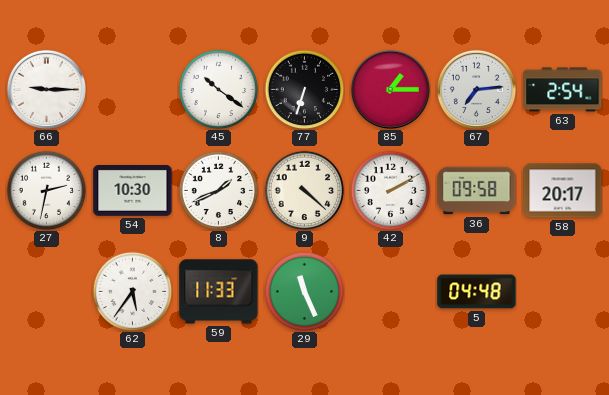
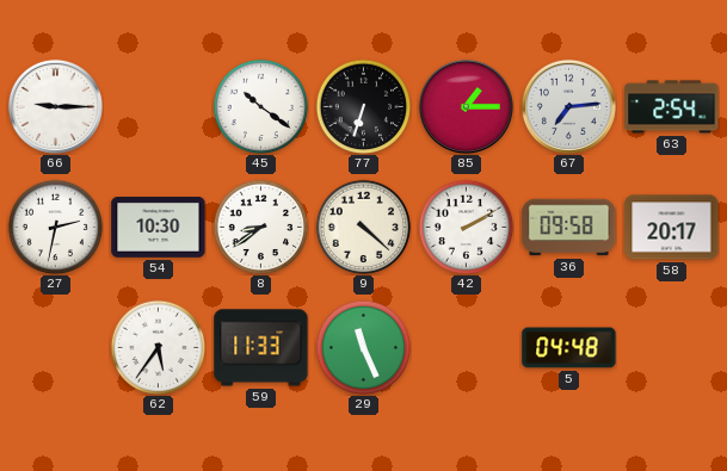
8: 1:41 -> 8:39
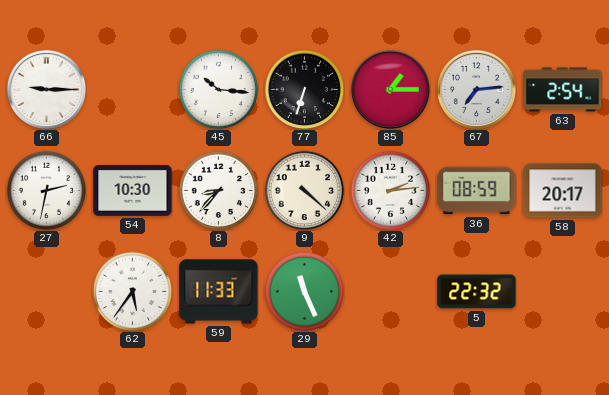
45: 10:21 -> 10:16
8: 8:39 -> 8:37
42: 2:10 -> 2:14
36: 09:58 -> 08:59
5: 04:48 -> 22:32
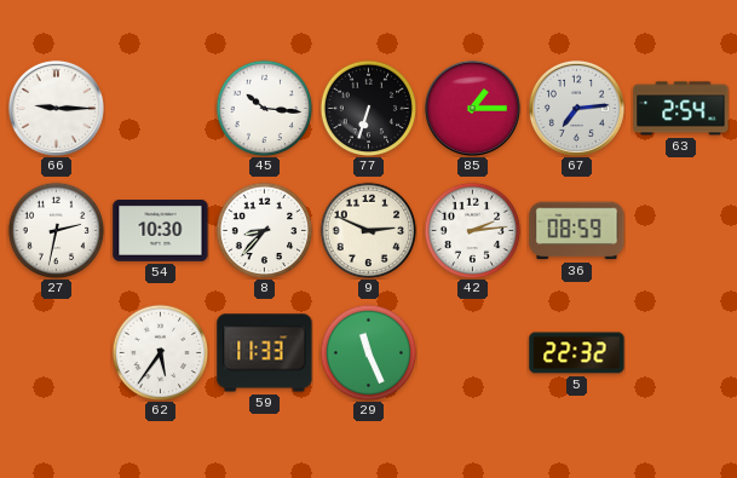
9: 4:22 -> 2:49
58: 20:17 -> none
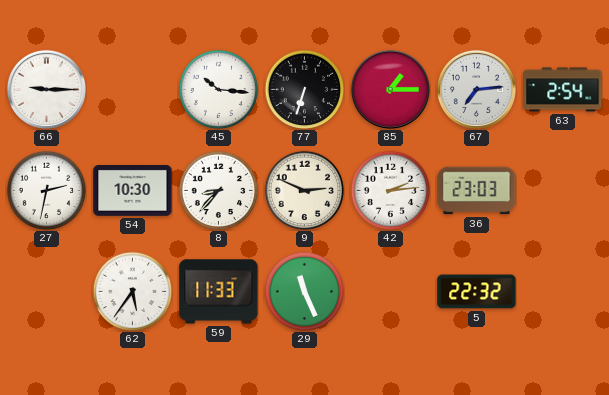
36: 08:59 -> 23:03
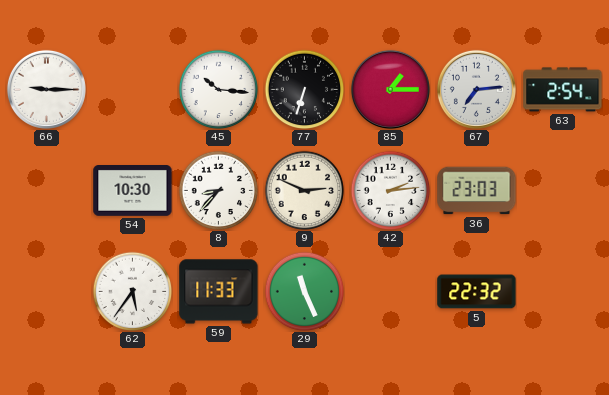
27: 2:32 -> none
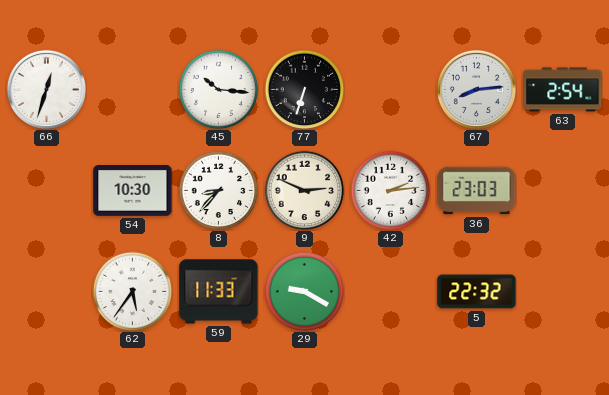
66: 9:15 -> 12:33
85: 1:15 -> none
67: 7:14 -> 8:14
29: 11:26 -> 9:20
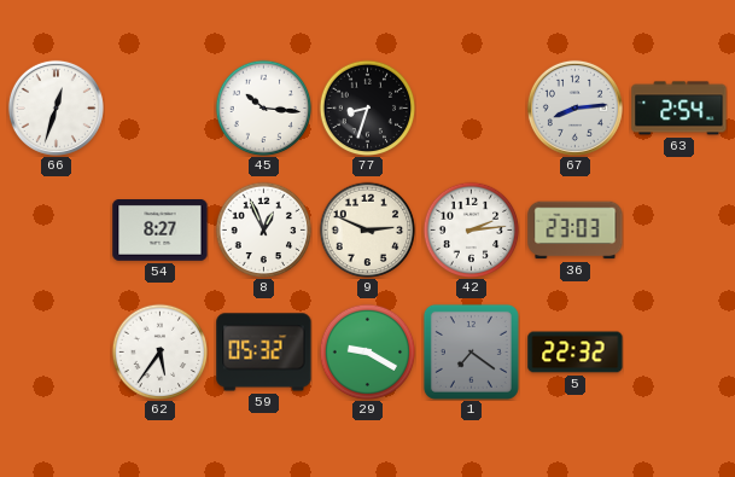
77: 6:33 -> 8:33
54: 10:30 -> 8:27
8: 8:37 -> 12:56
59: 11:33 -> 05:32
1: none -> 7:21
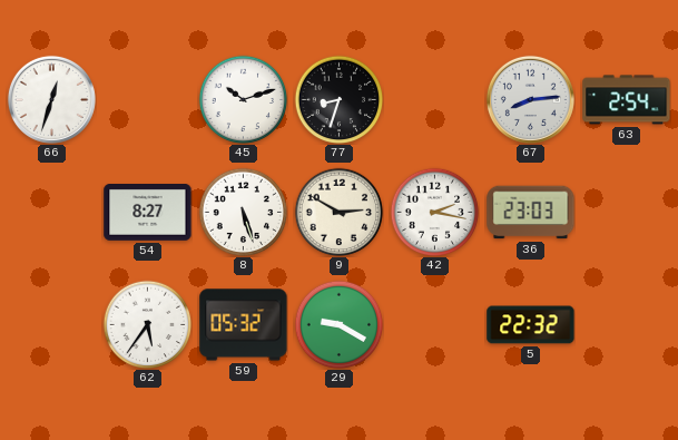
45: 10:16 -> 10:12
8: 12:56 -> 5:27
9: 2:49 -> 2:50
42: 2:14 -> 2:17
1: 7:21 -> none
